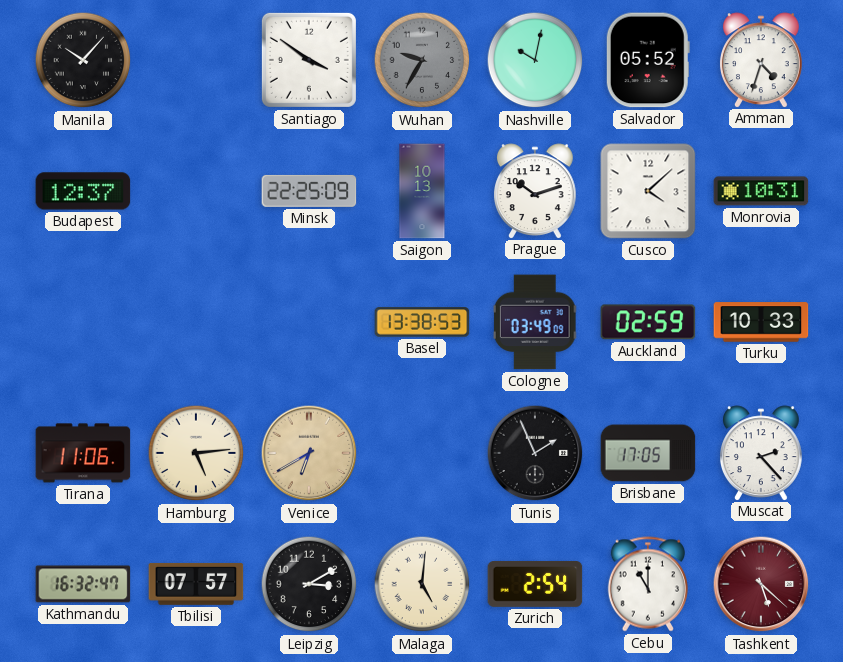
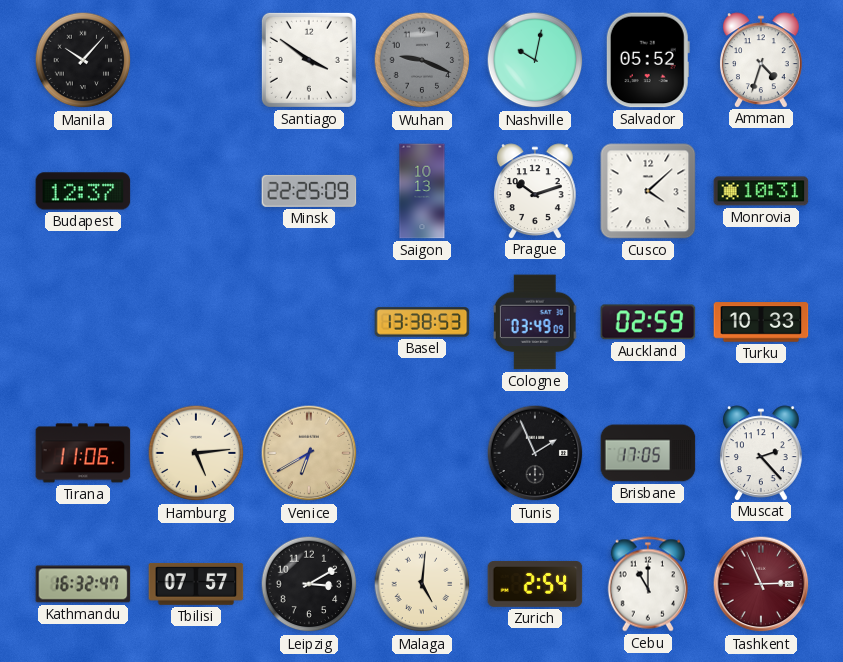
Wuhan: 9:35 -> 9:19
Tashkent: 5:22 -> 2:56
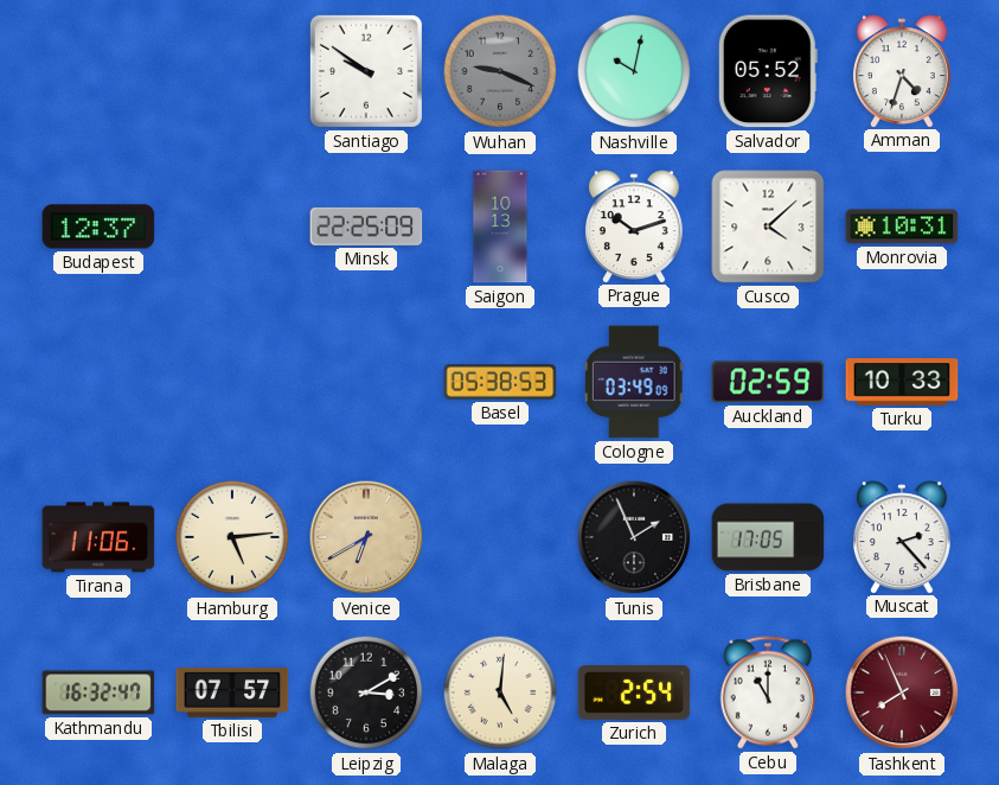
Manila: 10:07 -> none
Santiago: 3:51 -> 9:51
Basel: 13:38 -> 05:38
Tashkent: 2:56 -> 7:56
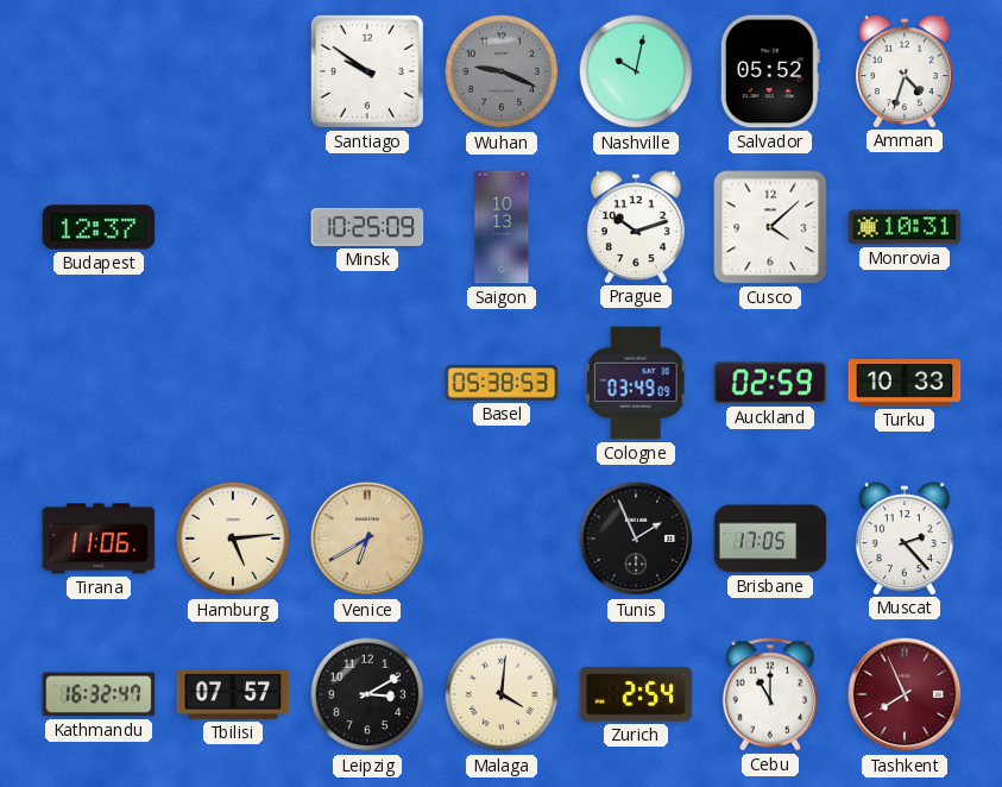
Minsk: 22:25 -> 10:25
Malaga: 5:01 -> 4:01
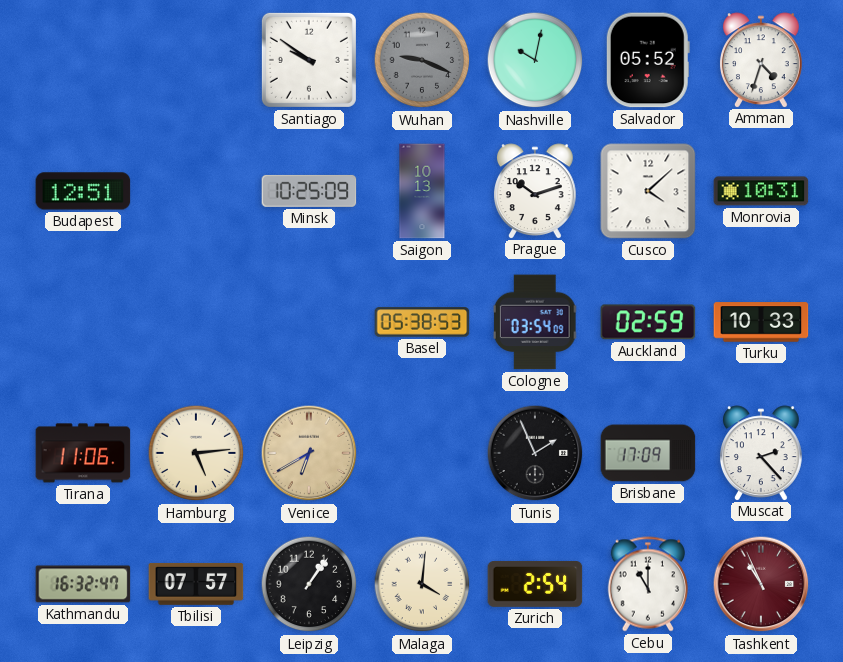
Budapest: 12:37 -> 12:51
Cologne: 03:49 -> 03:54
Brisbane: 17:05 -> 17:09
Leipzig: 3:10 -> 1:06
Tashkent: 7:56 -> 10:56
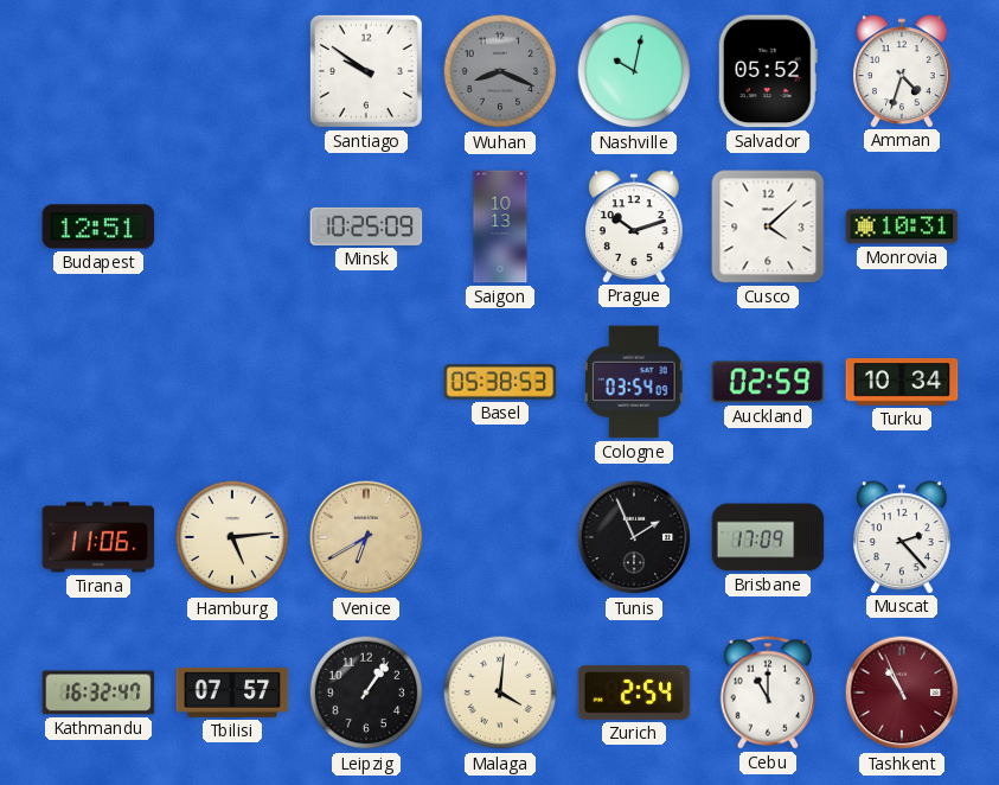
Wuhan: 9:19 -> 8:19
Turku: 10:33 -> 10:34
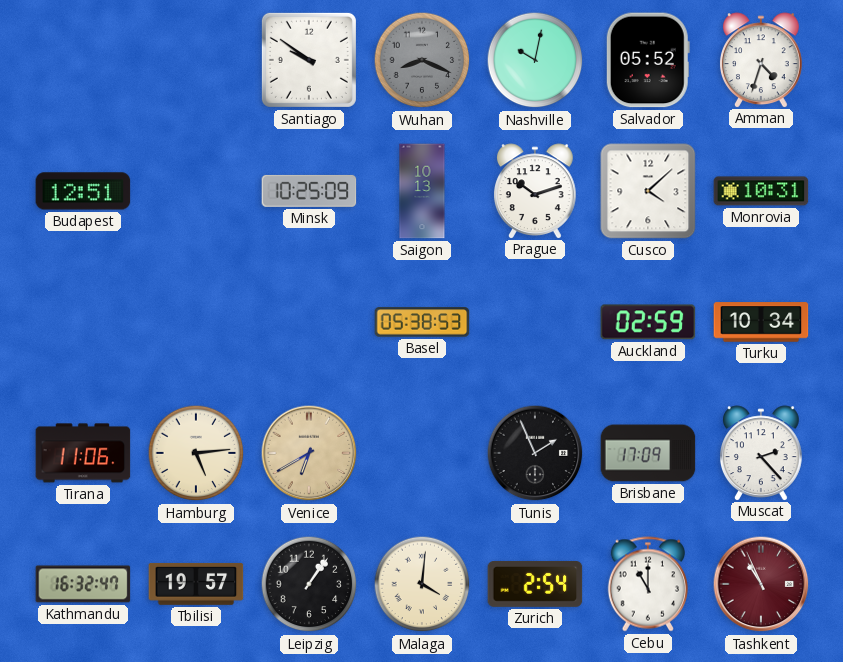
Cologne: 03:54 -> none
Tbilisi: 07:57 -> 19:57
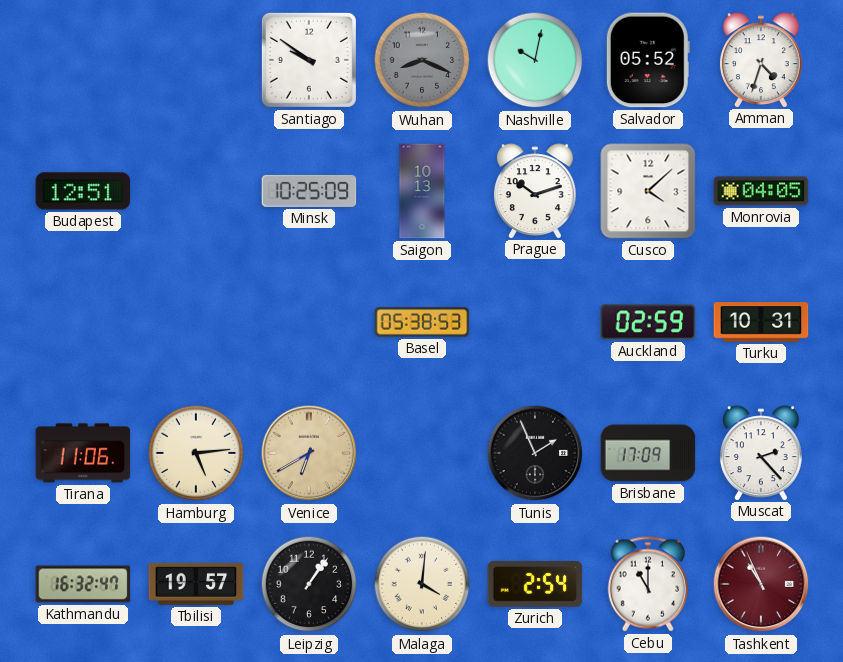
Monrovia: 10:31 -> 04:05
Turku: 10:34 -> 10:31
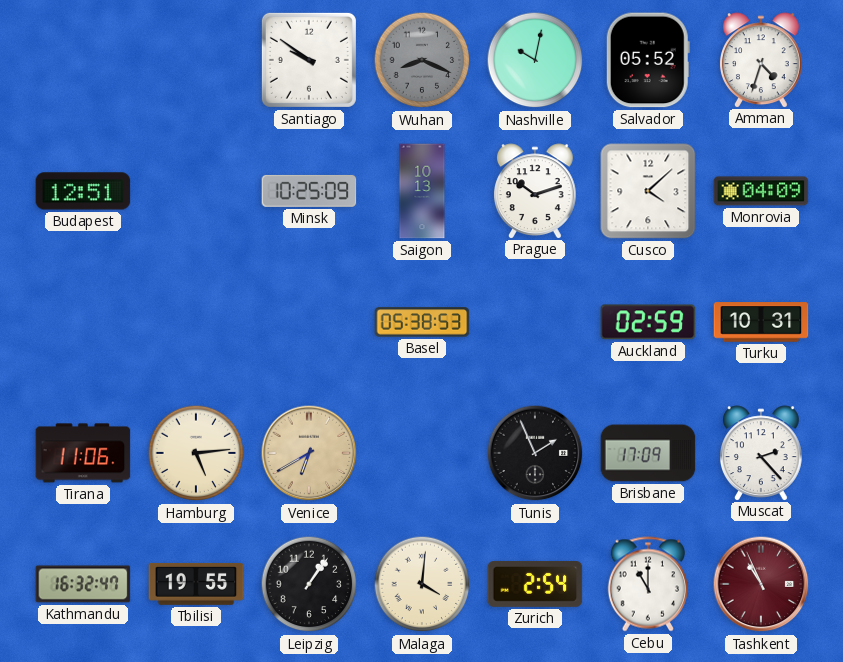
Monrovia: 04:05 -> 04:09
Tbilisi: 19:57 -> 19:55
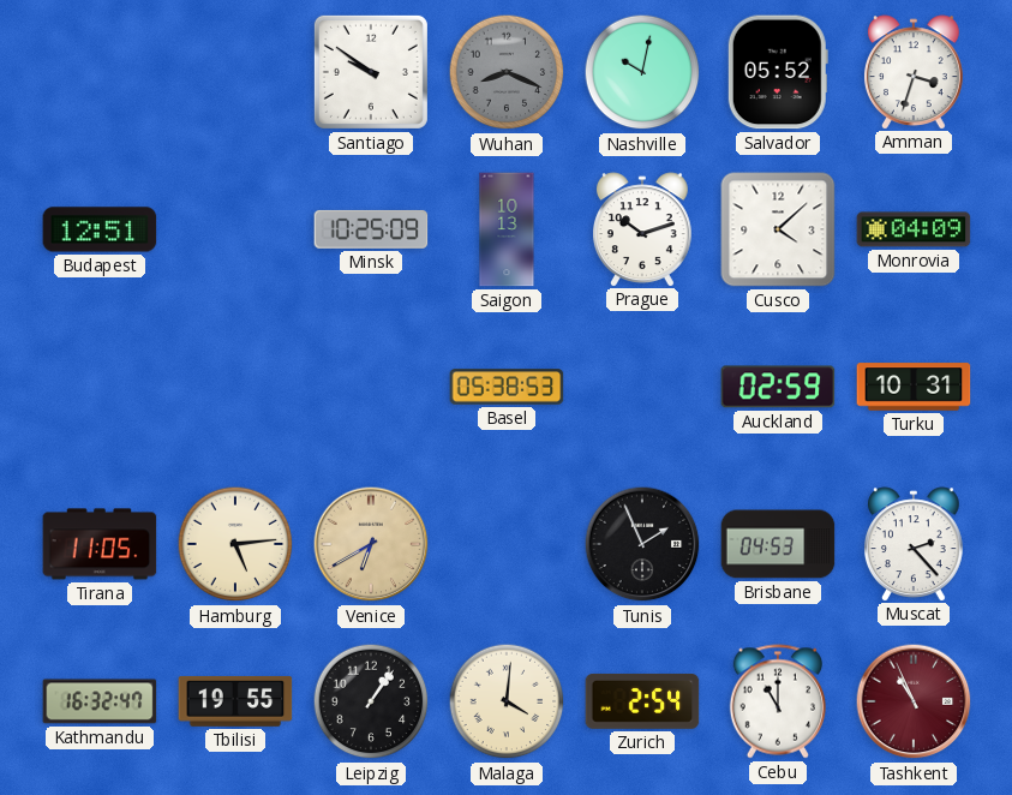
Amman: 4:33 -> 3:33
Tirana: 11:06 -> 11:05
Brisbane: 17:09 -> 04:53
